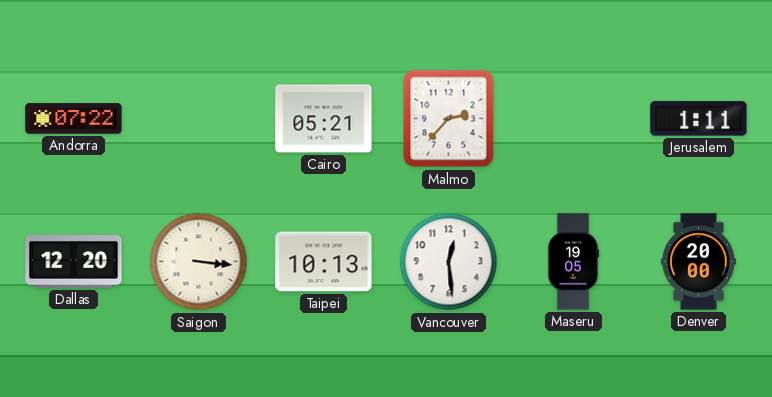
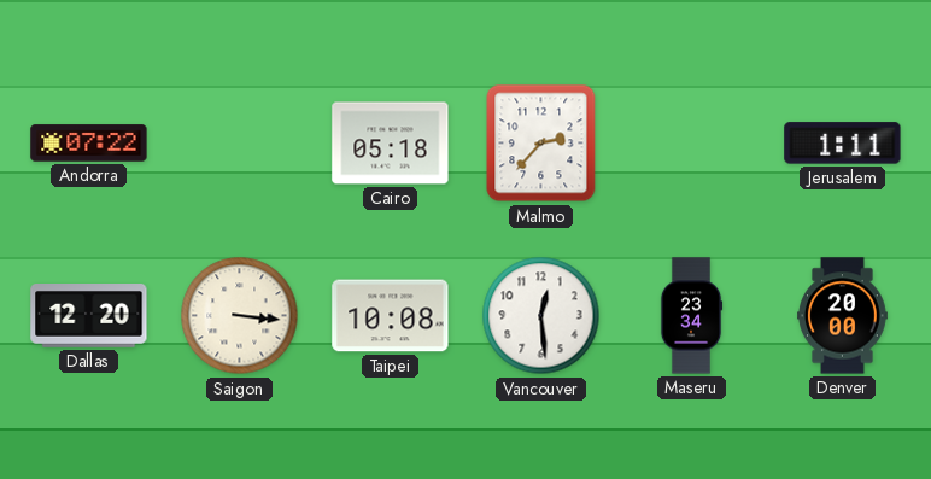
Cairo: 05:21 -> 05:18
Taipei: 10:13 -> 10:08
Maseru: 19:05 -> 23:34
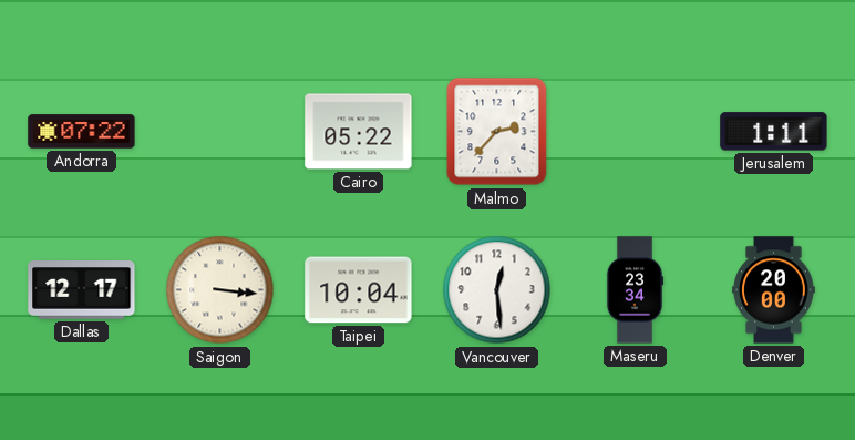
Cairo: 05:18 -> 05:22
Dallas: 12:20 -> 12:17
Taipei: 10:08 -> 10:04
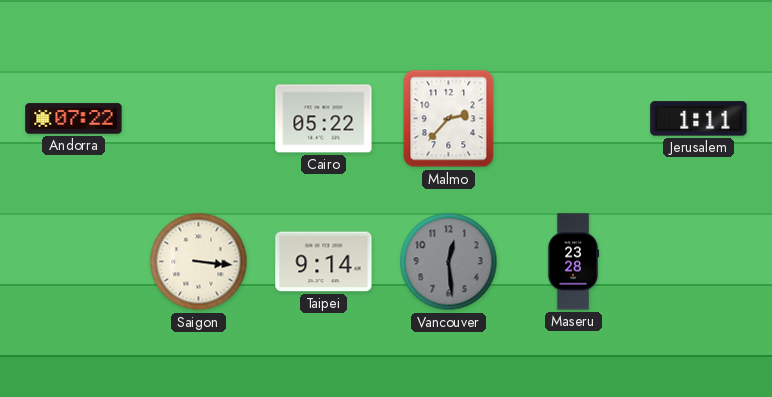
Dallas: 12:17 -> none
Taipei: 10:04 -> 9:14
Vancouver dial: white -> grey
Maseru: 23:34 -> 23:28
Denver: 20:00 -> none
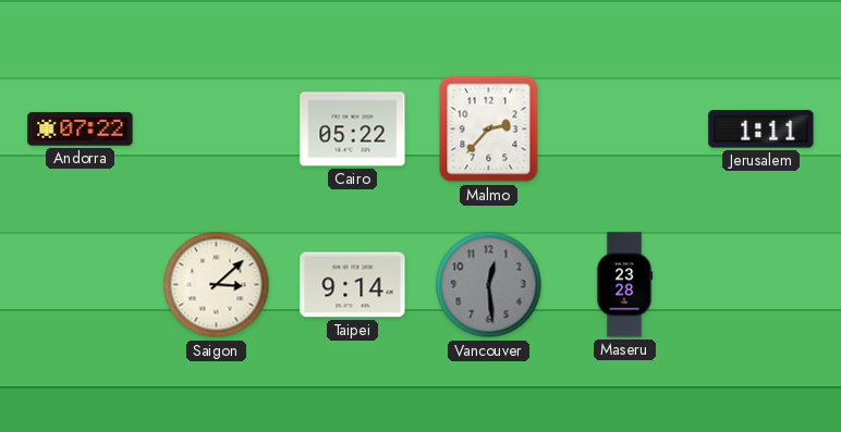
Saigon: 3:16 -> 3:08
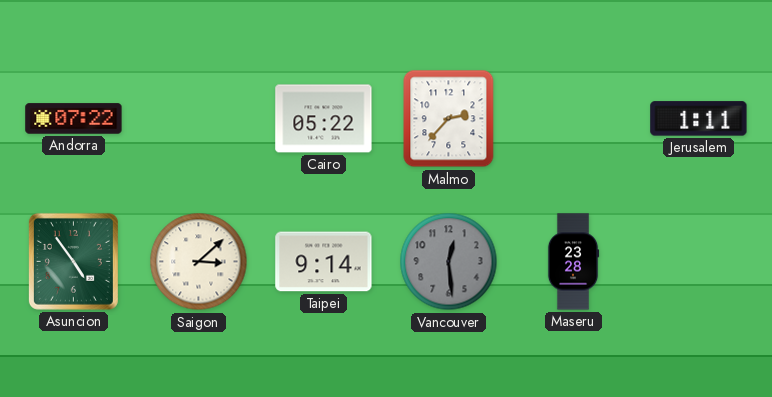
Asuncion: none -> 4:54
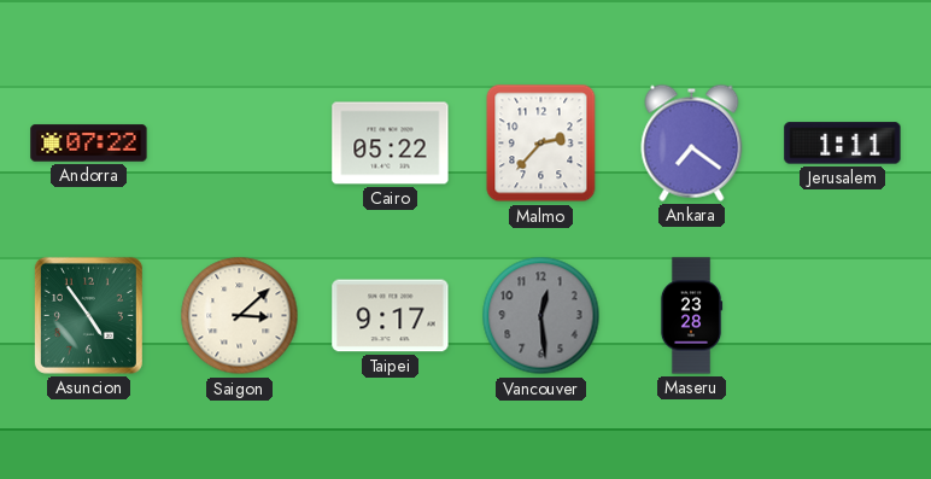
Ankara: none -> 7:21
Taipei: 9:14 -> 9:17
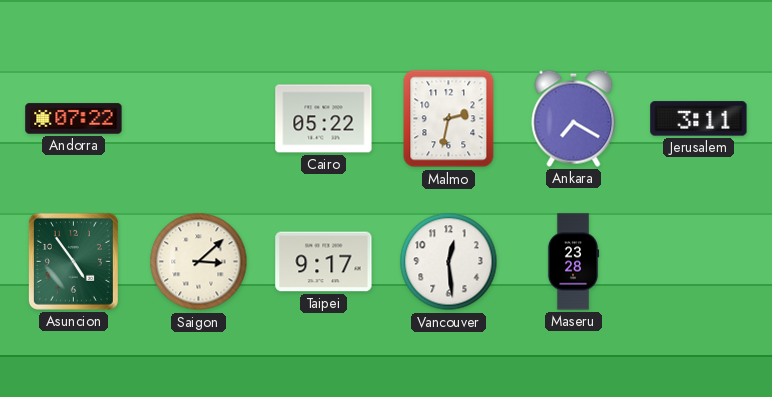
Malmo: 2:37 -> 2:32
Ankara: 7:21 -> 7:20
Jerusalem: 1:11 -> 3:11
Vancouver dial: grey -> white
